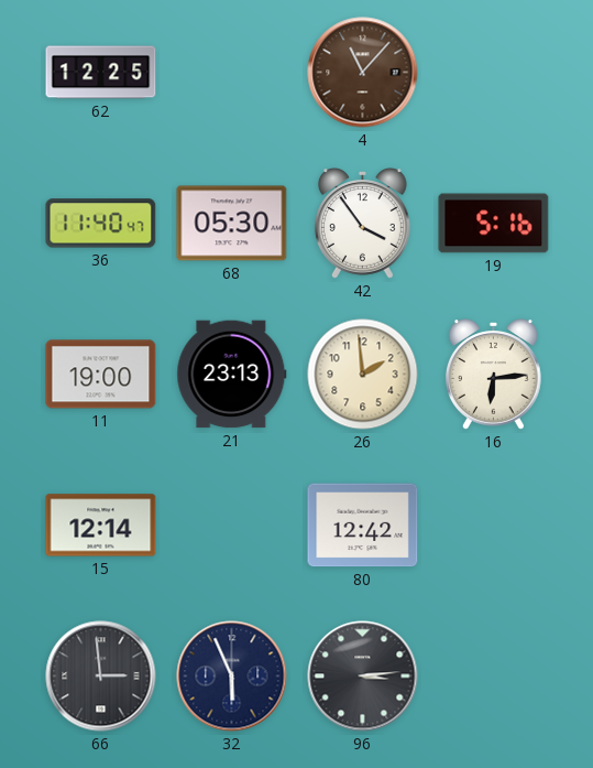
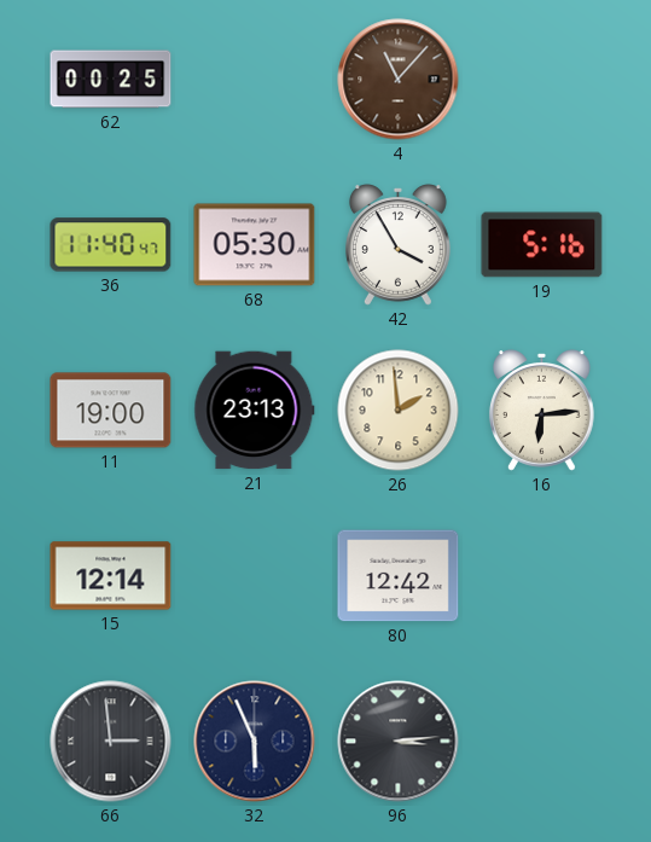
62: 12:25 -> 00:25
42: 3:54 -> 3:55
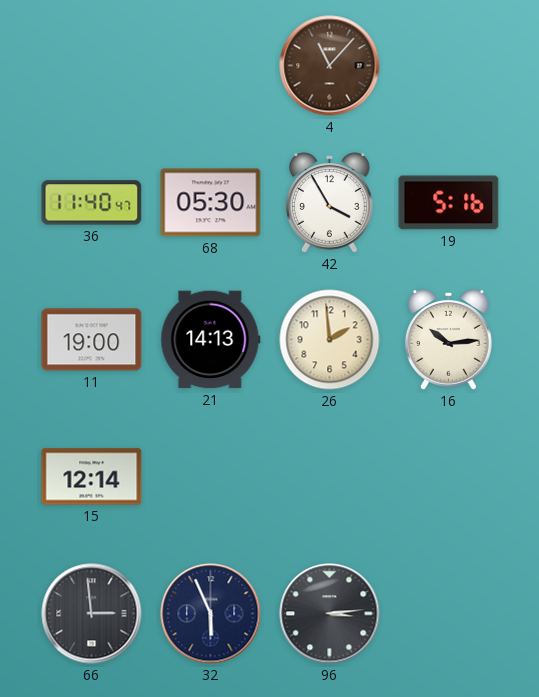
62: 00:25 -> none
21: 23:13 -> 14:13
16: 6:14 -> 10:14
80: 12:42 -> none
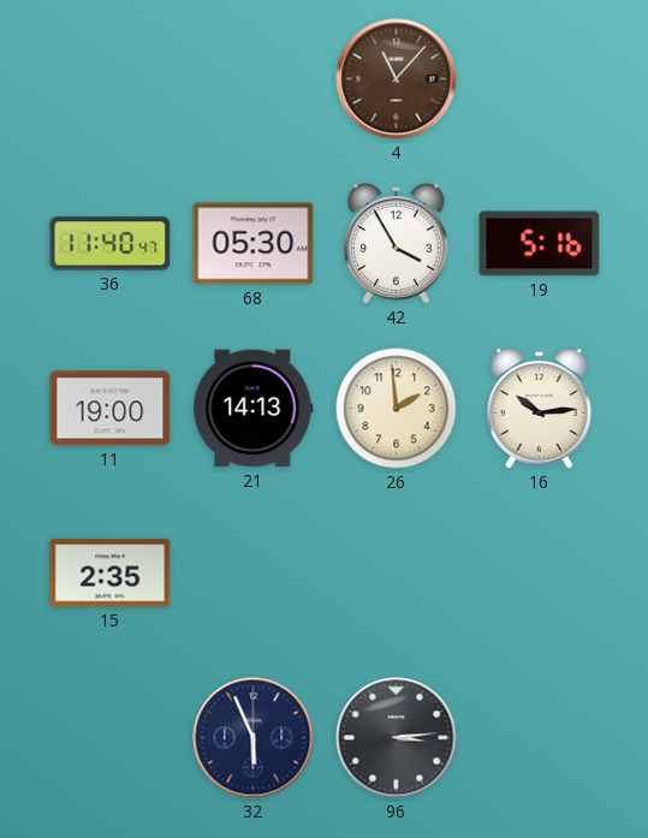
15: 12:14 -> 2:35
66: 2:59 -> none
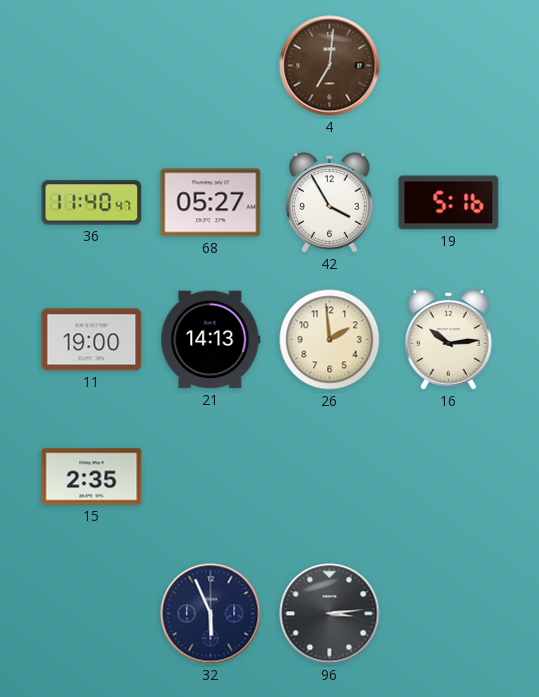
4: 11:07 -> 7:01
68: 05:30 -> 05:27
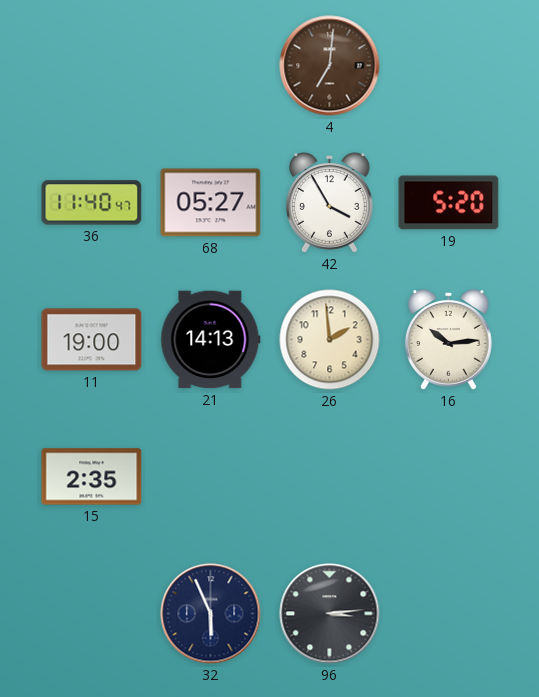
19: 5:16 -> 5:20
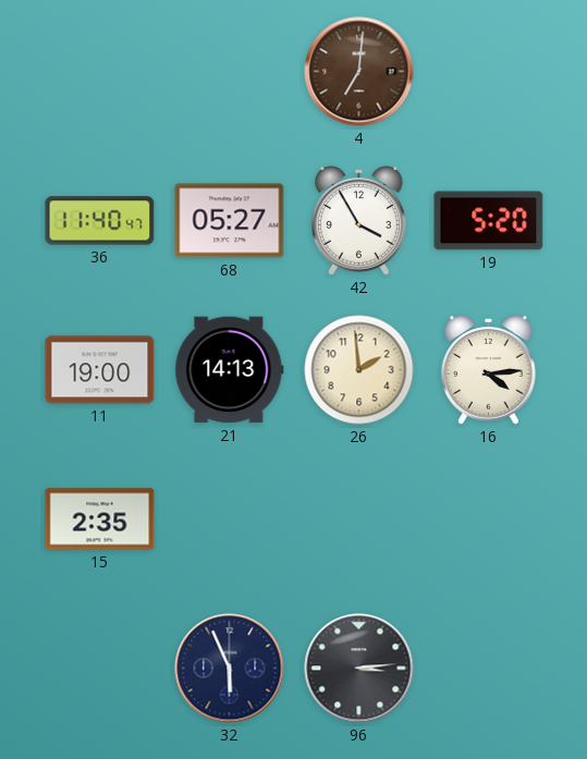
16: 10:14 -> 4:14
